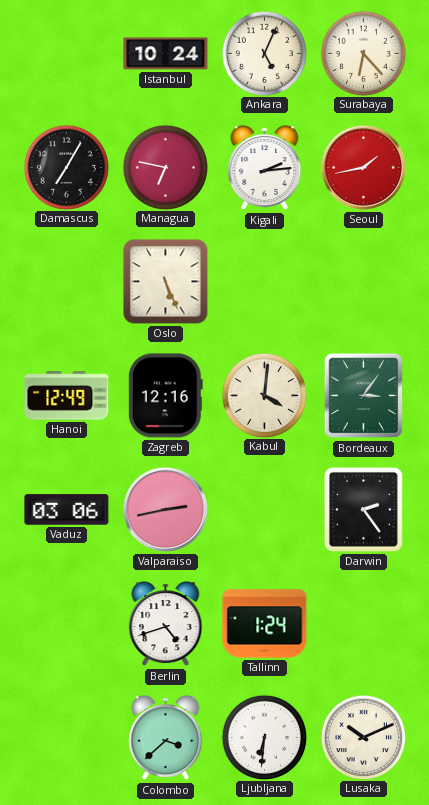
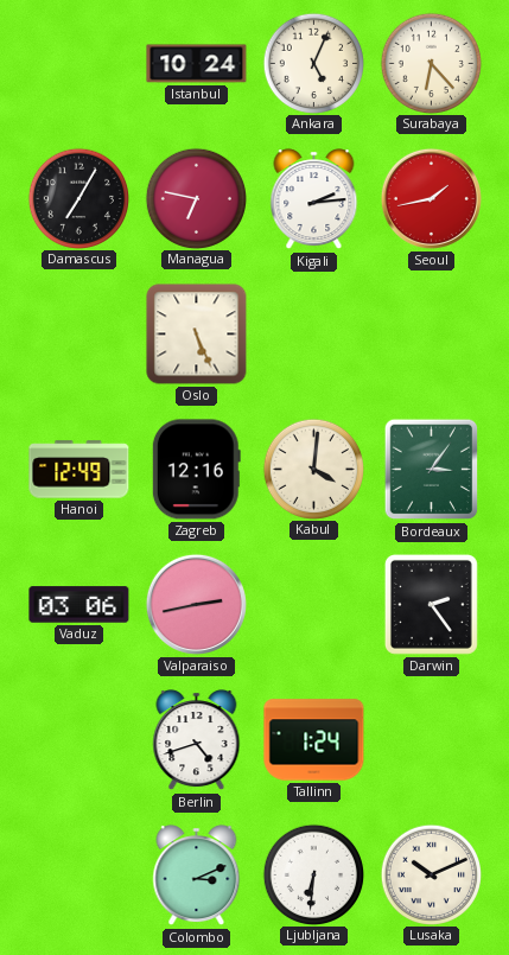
Colombo: 3:38 -> 3:11
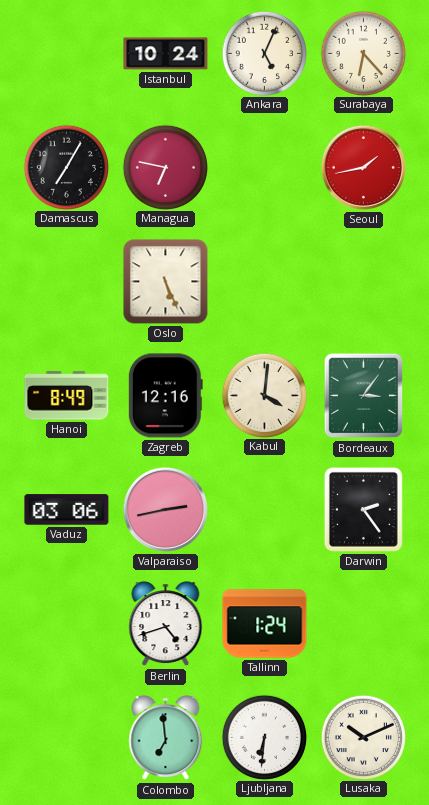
Kigali: 2:14 -> none
Hanoi: 12:49 -> 8:49
Colombo: 3:11 -> 6:59
